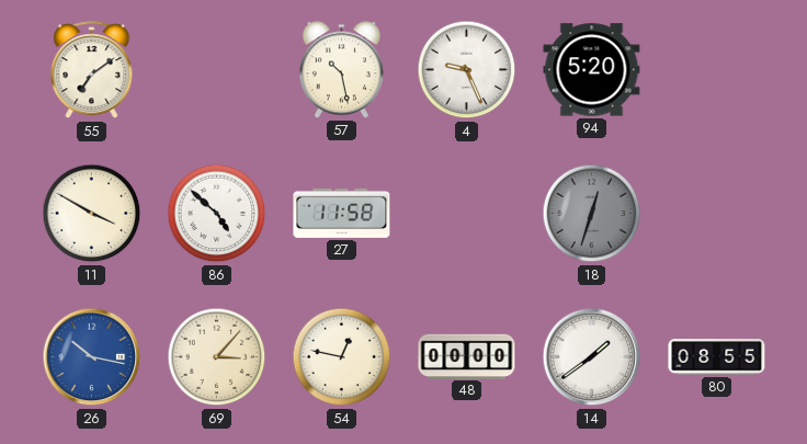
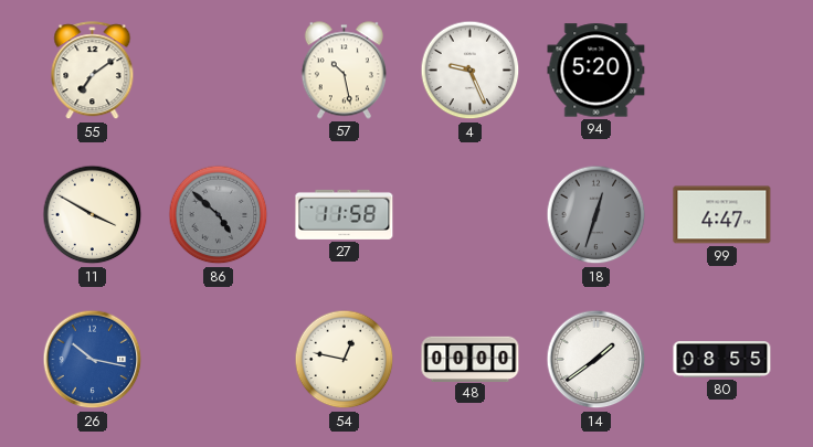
86 dial: white -> grey
99: none -> 4:47
69: 3:07 -> none
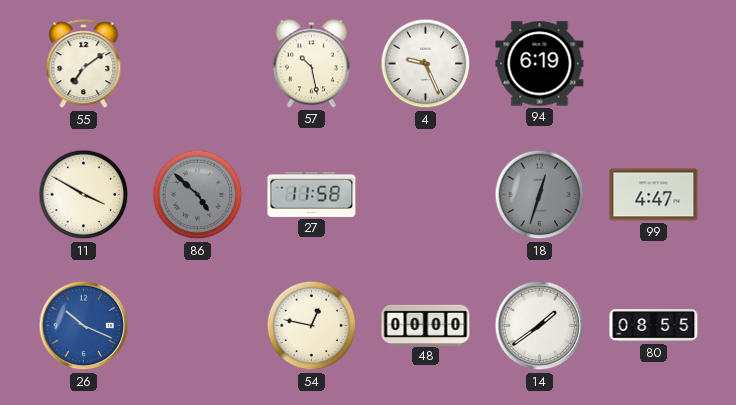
94: 5:20 -> 6:19
26: 10:17 -> 10:19
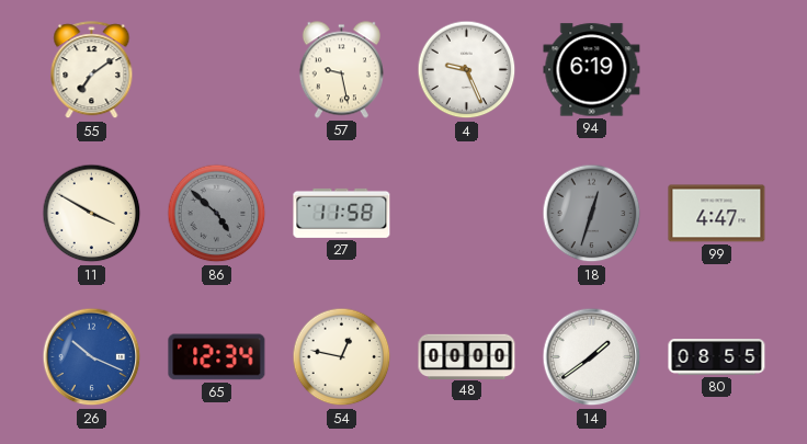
57: 10:28 -> 9:28
65: none -> 12:34
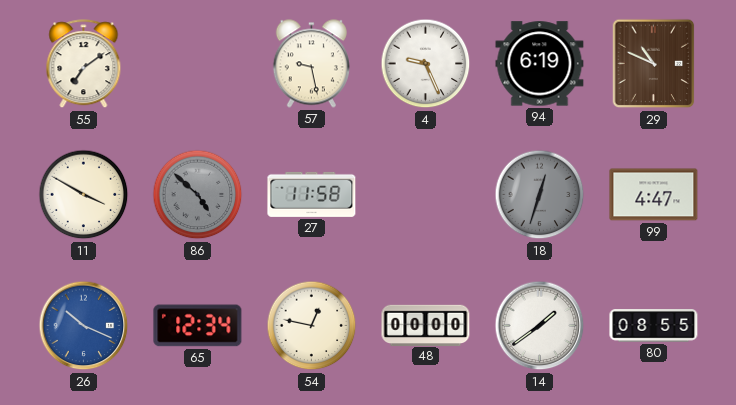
29: none -> 10:49
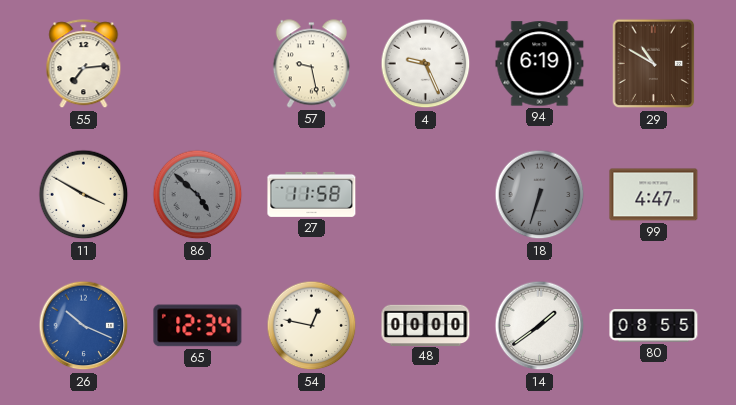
55: 7:09 -> 7:14
29: 10:49 -> 10:50
18: 12:33 -> 6:33
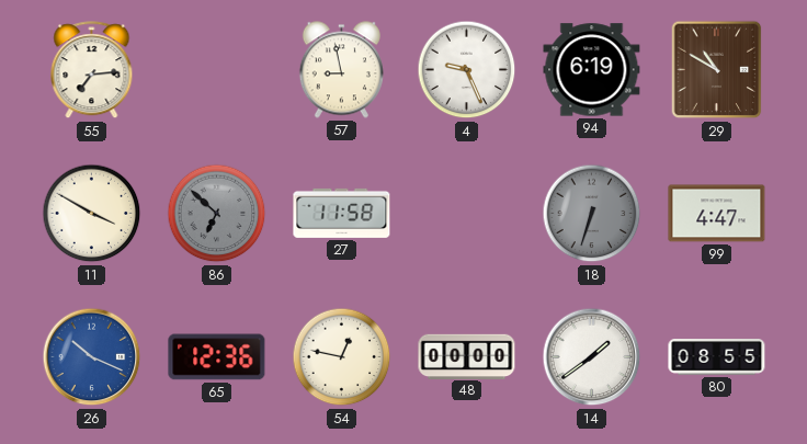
57: 9:28 -> 8:58
86: 4:52 -> 6:52
65: 12:34 -> 12:36
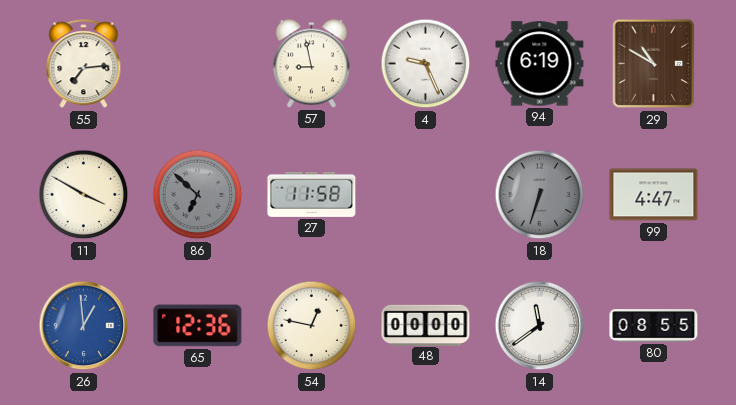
26: 10:19 -> 12:59
14: 1:39 -> 11:39
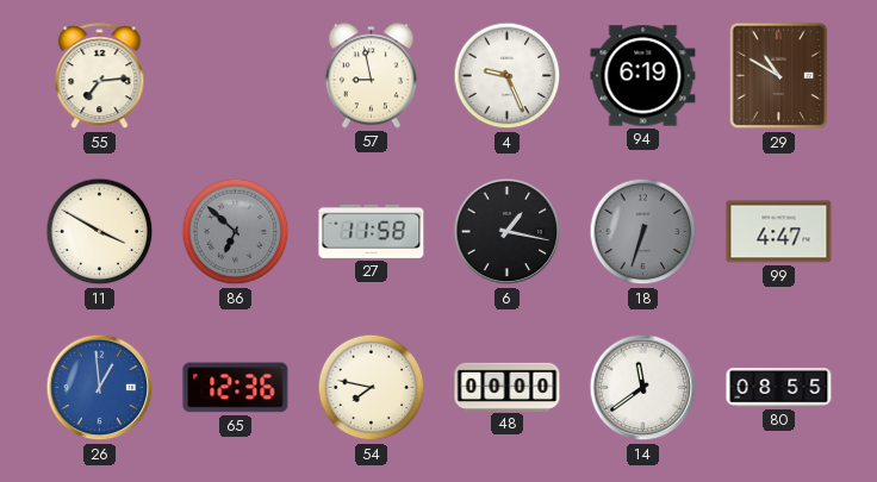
6: none -> 1:17
54: 12:47 -> 7:47
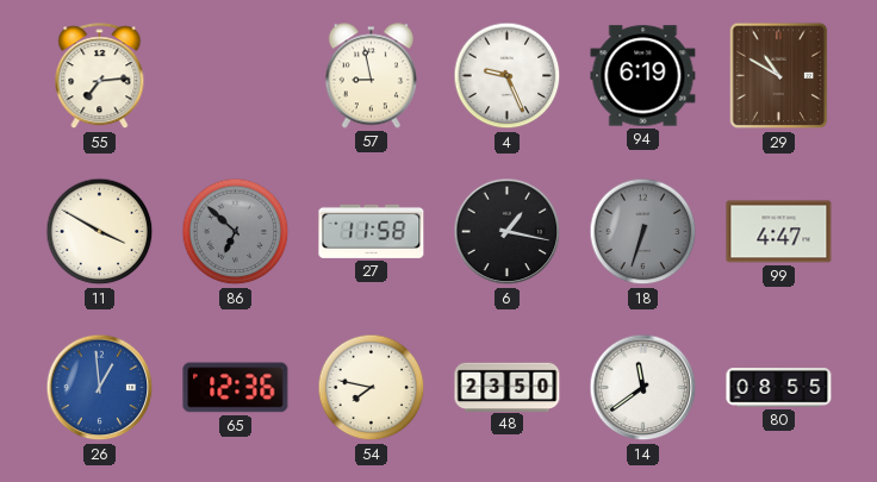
48: 00:00 -> 23:50
